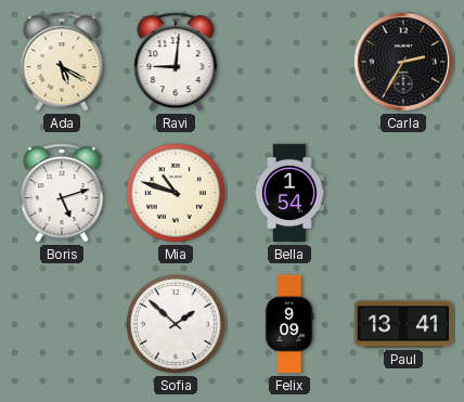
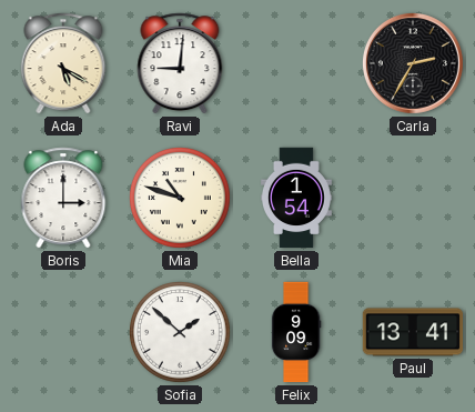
Boris: 5:12 -> 3:00
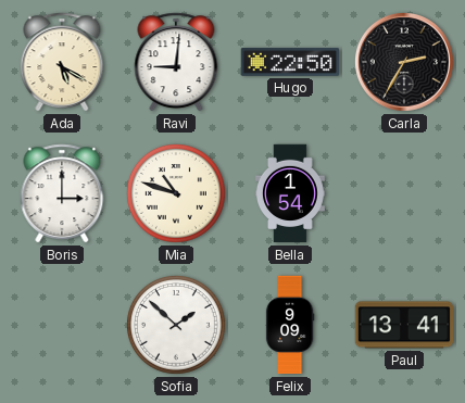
Hugo: none -> 22:50
